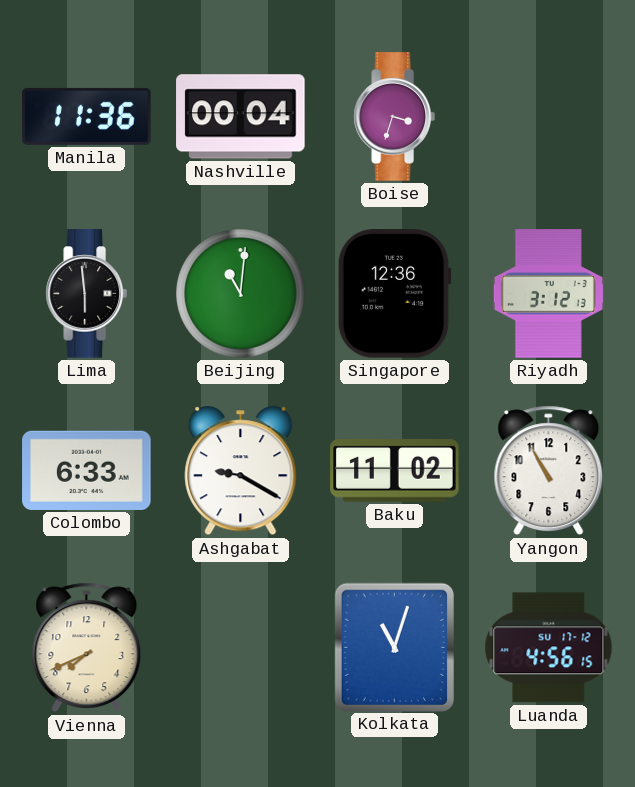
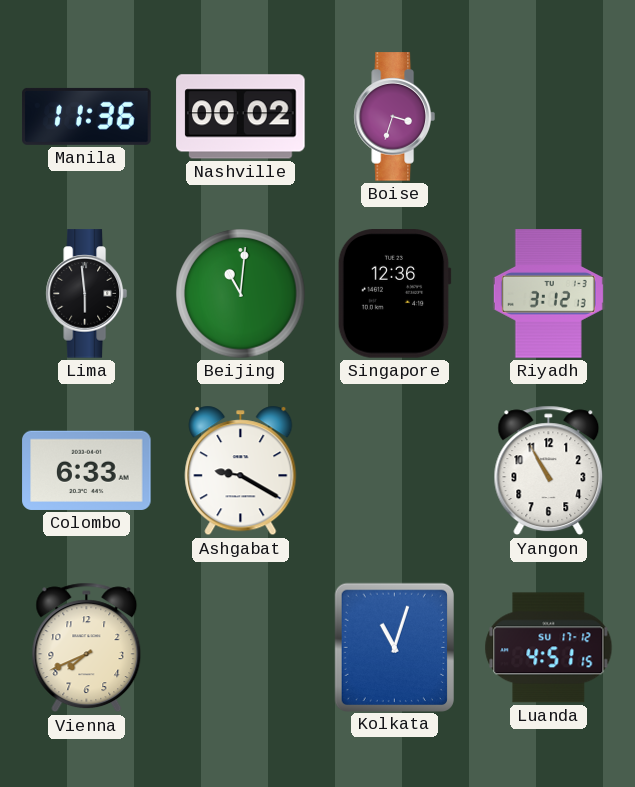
Nashville: 00:04 -> 00:02
Baku: 11:02 -> none
Luanda: 4:56 -> 4:51
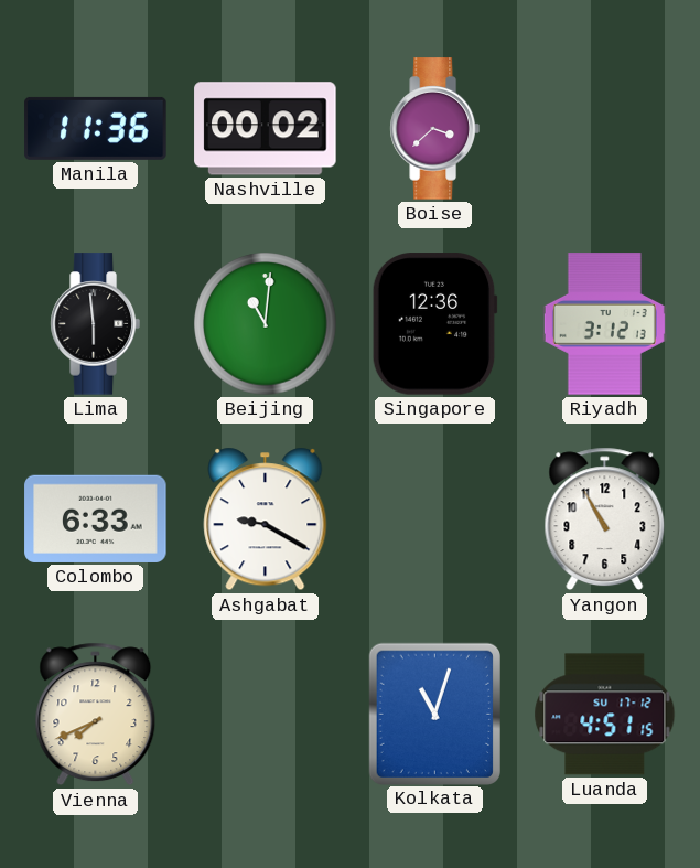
Boise: 3:33 -> 3:38
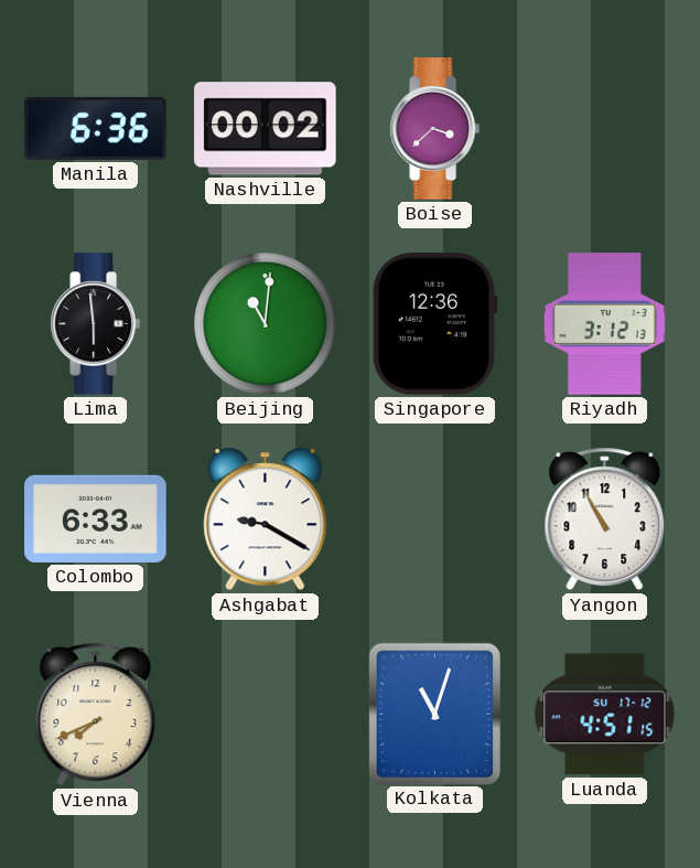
Manila: 11:36 -> 6:36
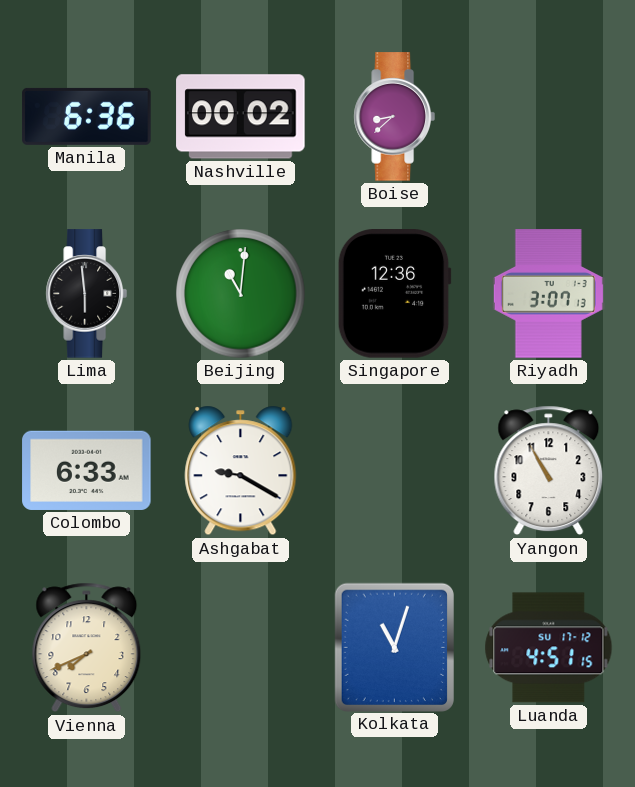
Boise: 3:38 -> 8:38
Riyadh: 3:12 -> 3:07
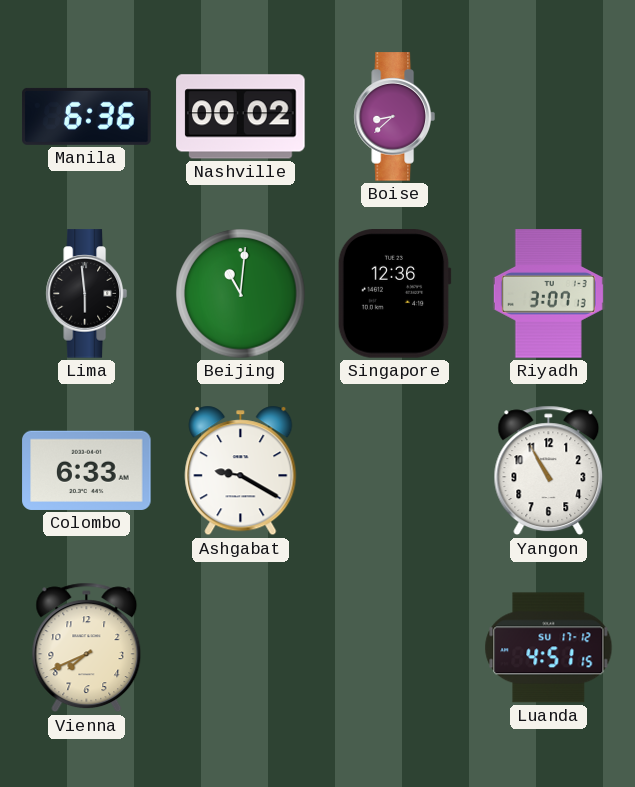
Kolkata: 11:03 -> none
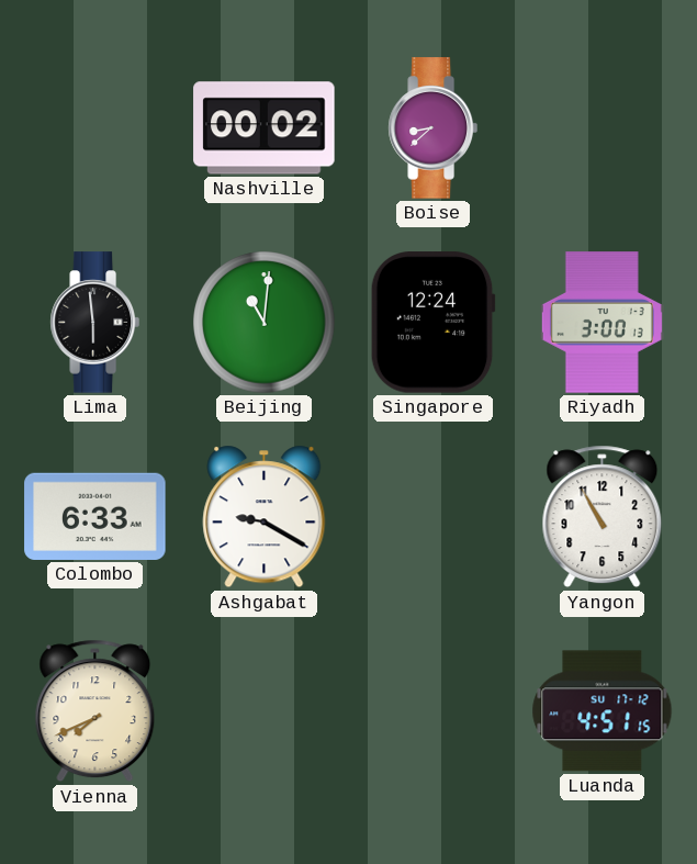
Manila: 6:36 -> none
Singapore: 12:36 -> 12:24
Riyadh: 3:07 -> 3:00
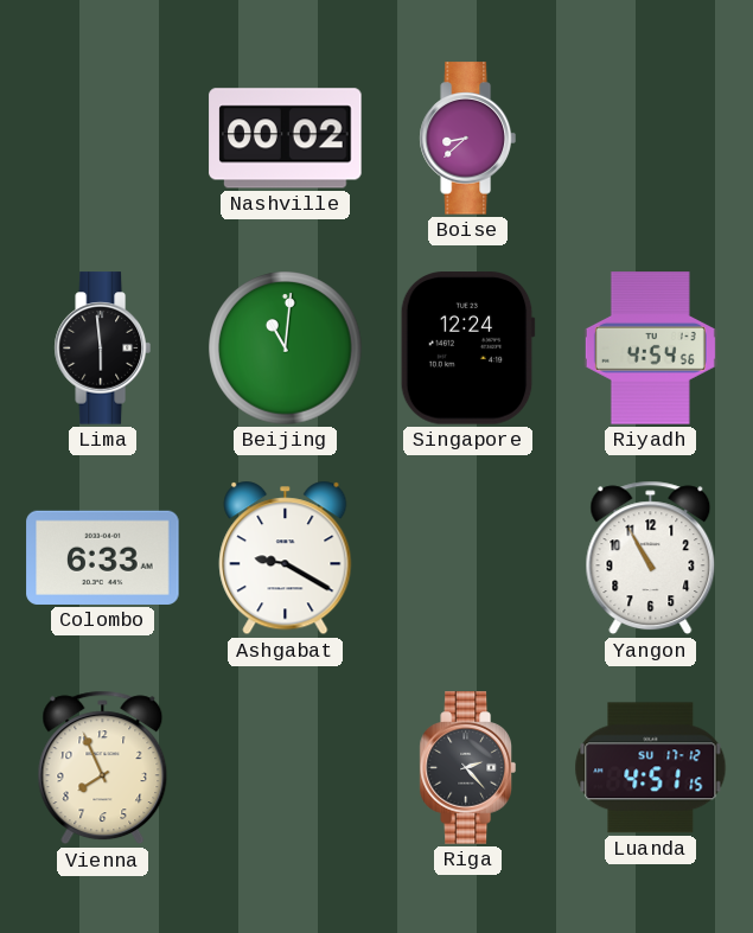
Riyadh: 3:00 -> 4:54
Vienna: 7:41 -> 7:56
Riga: none -> 2:23
